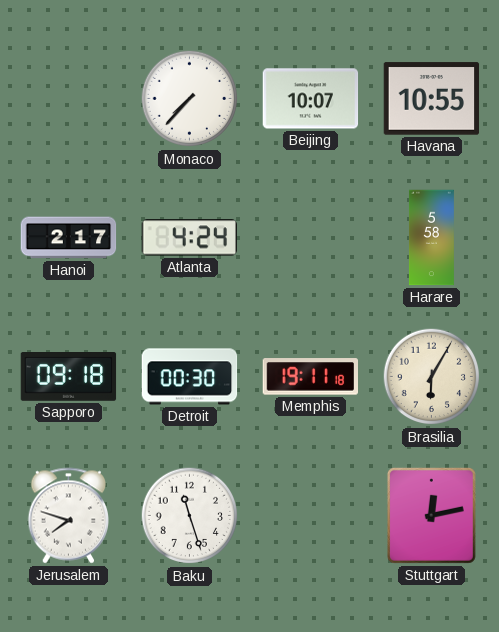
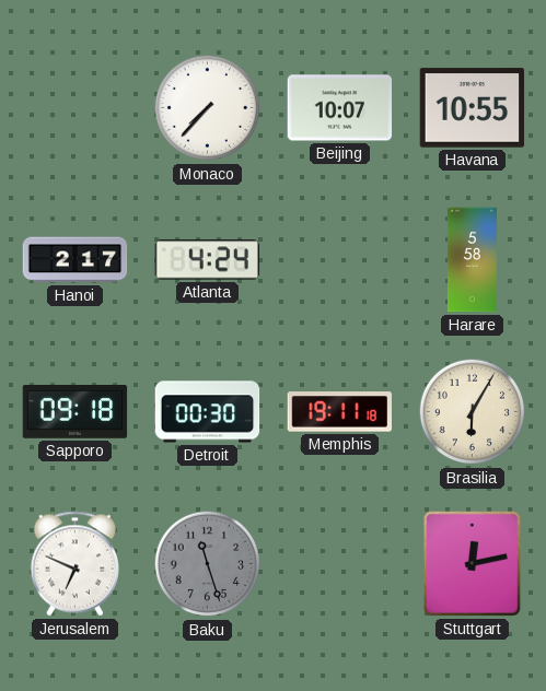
Jerusalem: 7:48 -> 6:49
Baku dial: white -> grey
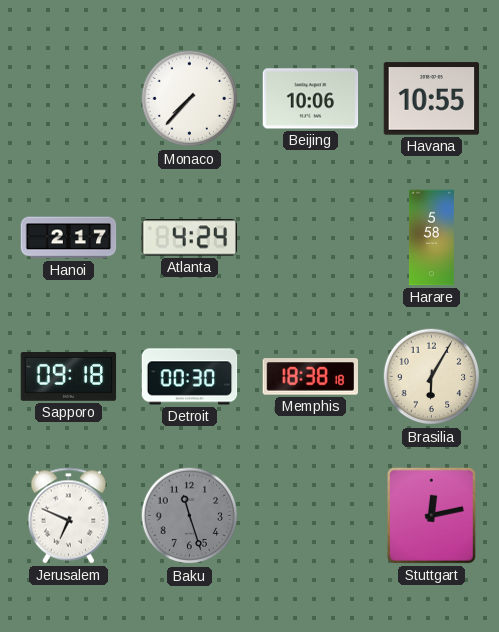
Beijing: 10:07 -> 10:06
Memphis: 19:11 -> 18:38
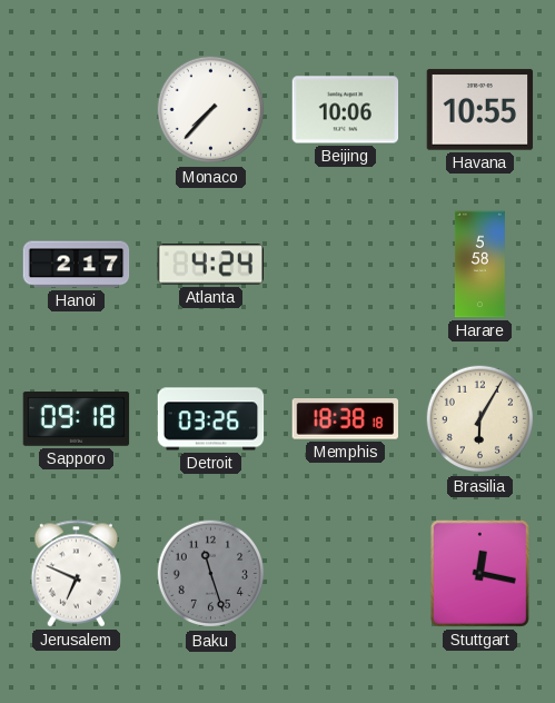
Detroit: 00:30 -> 03:26
Stuttgart: 12:13 -> 12:17
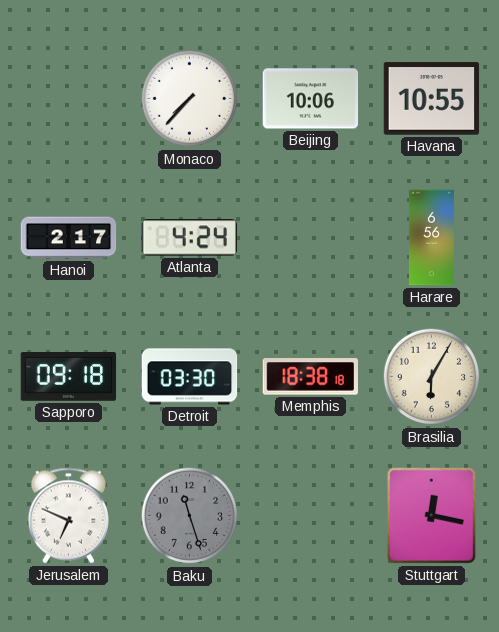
Harare: 5:58 -> 6:56
Detroit: 03:26 -> 03:30
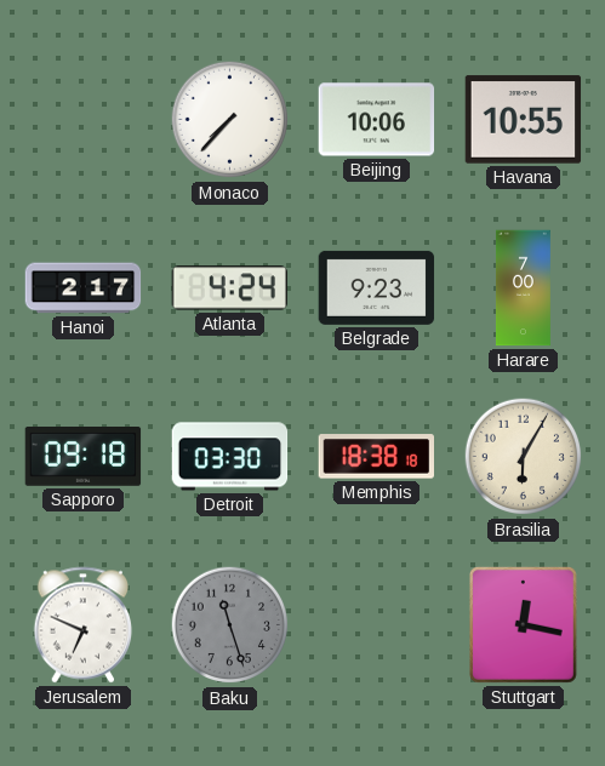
Belgrade: none -> 9:23
Harare: 6:56 -> 7:00
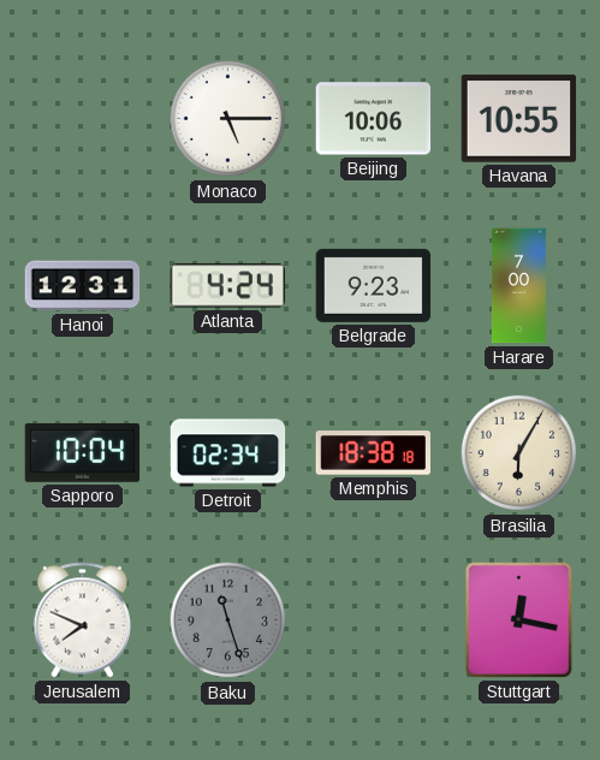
Monaco: 7:37 -> 5:15
Hanoi: 2:17 -> 12:31
Sapporo: 09:18 -> 10:04
Detroit: 03:30 -> 02:34
Jerusalem: 6:49 -> 7:49
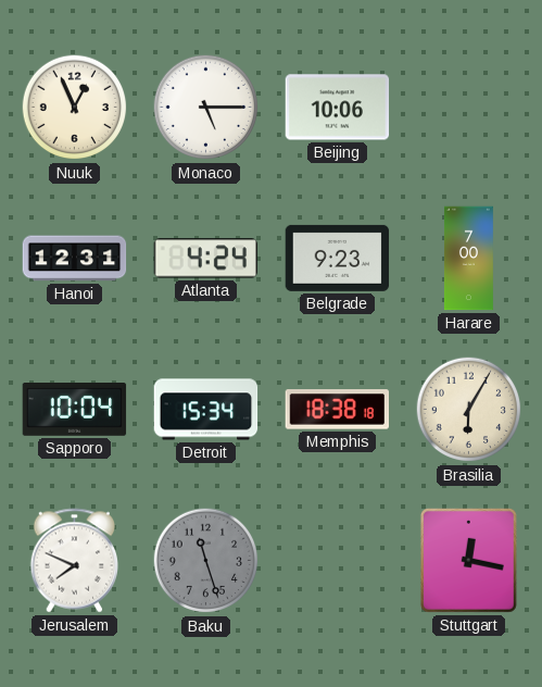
Nuuk: none -> 12:56
Havana: 10:55 -> none
Detroit: 02:34 -> 15:34
